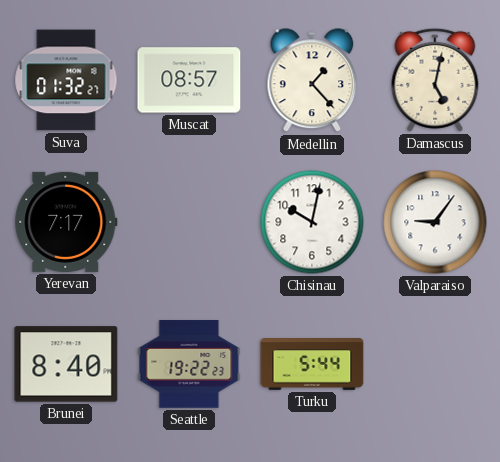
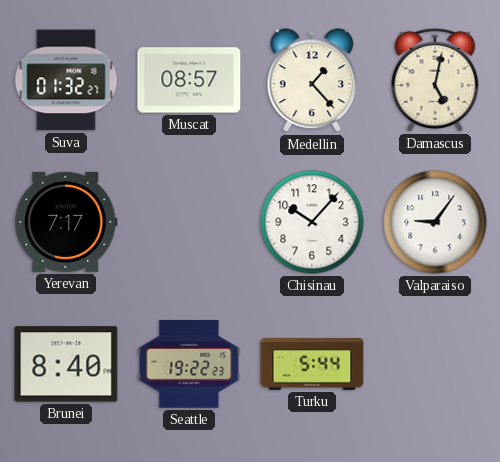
Chisinau: 10:02 -> 10:07
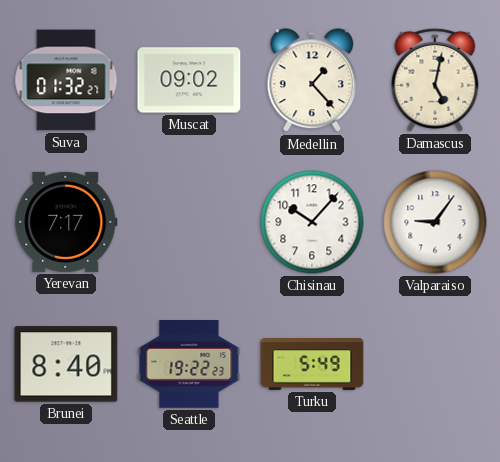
Muscat: 08:57 -> 09:02
Turku: 5:44 -> 5:49
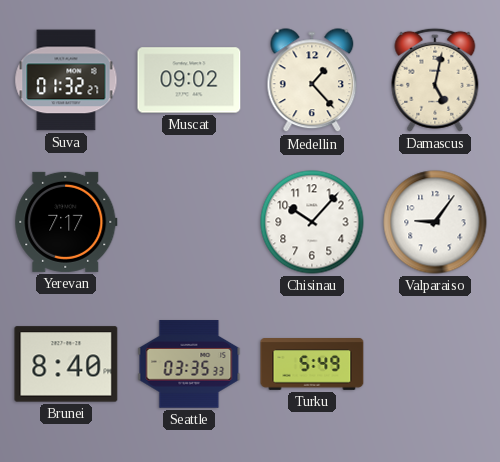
Seattle: 19:22 -> 03:35
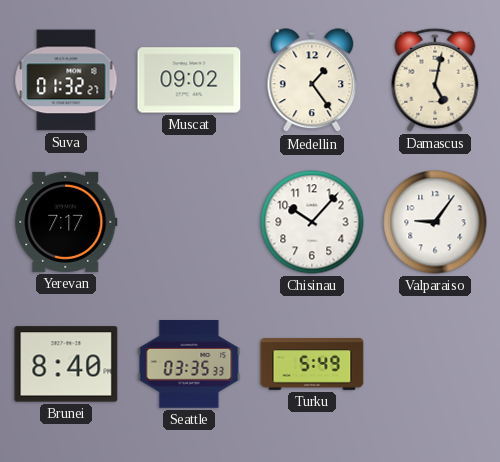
Medellin: 1:23 -> 1:24
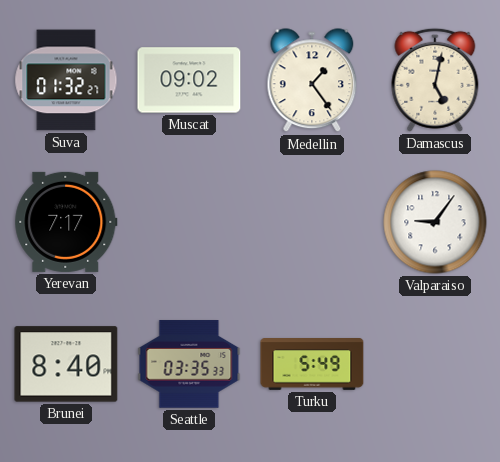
Chisinau: 10:07 -> none
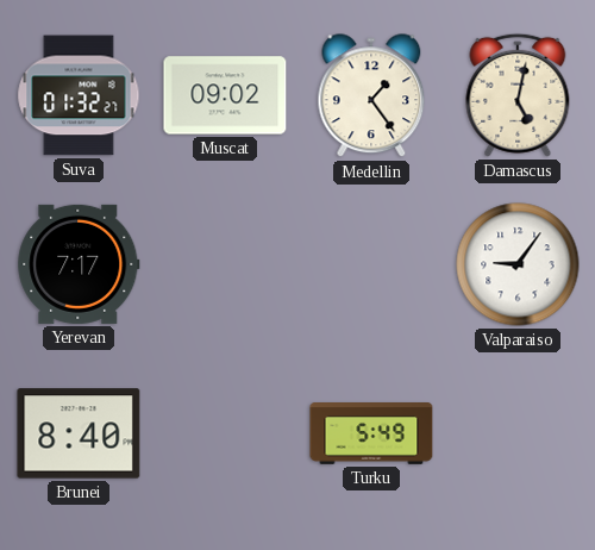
Seattle: 03:35 -> none
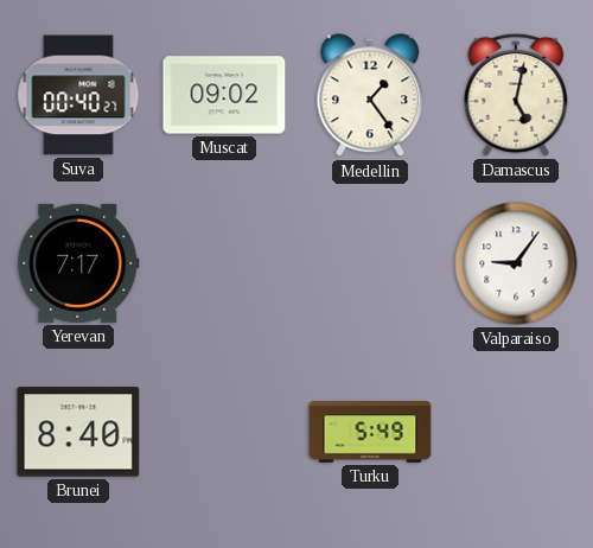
Suva: 01:32 -> 00:40
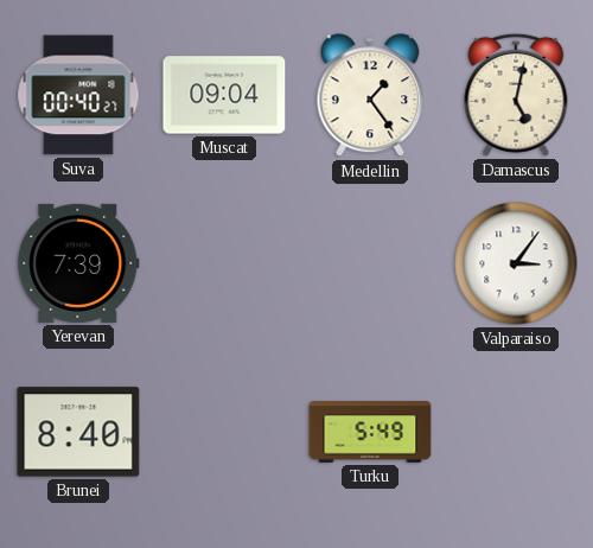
Muscat: 09:02 -> 09:04
Yerevan: 7:17 -> 7:39
Valparaiso: 9:06 -> 3:06
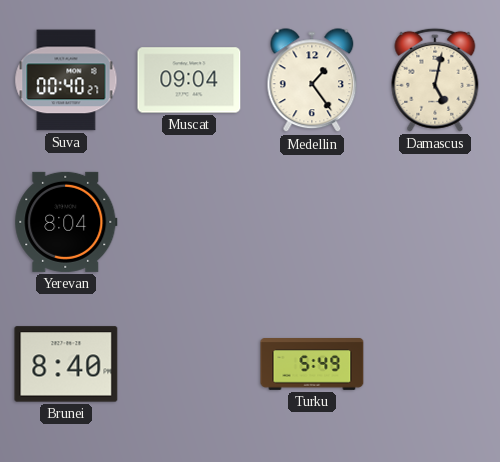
Yerevan: 7:39 -> 8:04
Valparaiso: 3:06 -> none
